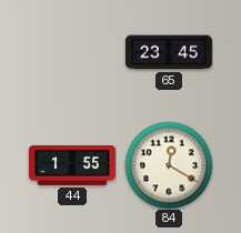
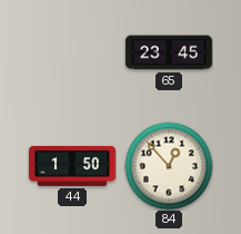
44: 1:55 -> 1:50
84: 12:20 -> 12:53
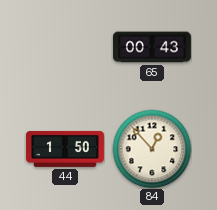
65: 23:45 -> 00:43
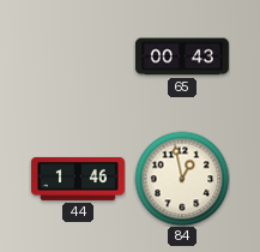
44: 1:50 -> 1:46
84: 12:53 -> 12:58
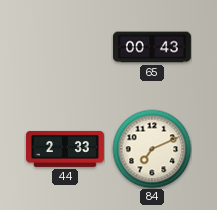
44: 1:46 -> 2:33
84: 12:58 -> 7:11
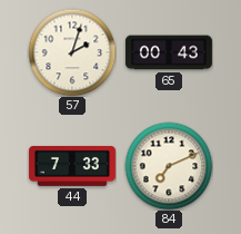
57: none -> 2:03
44: 2:33 -> 7:33
